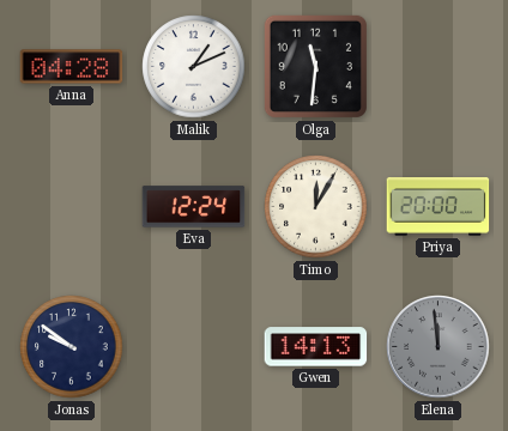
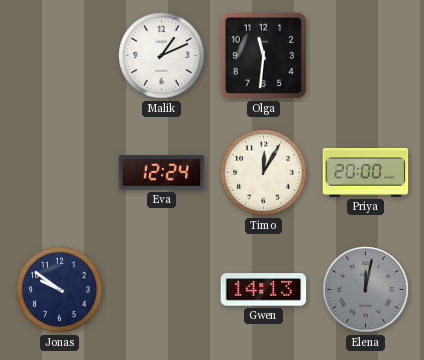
Anna: 04:28 -> none
Elena: 11:59 -> 12:02
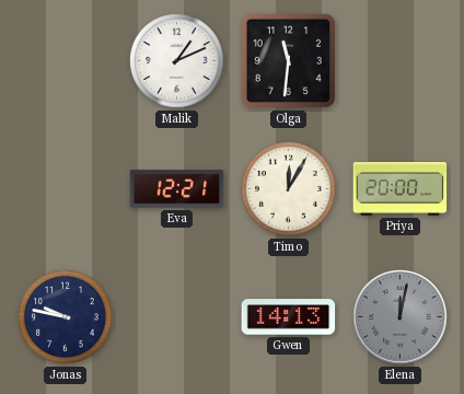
Eva: 12:24 -> 12:21
Jonas: 9:51 -> 9:47
